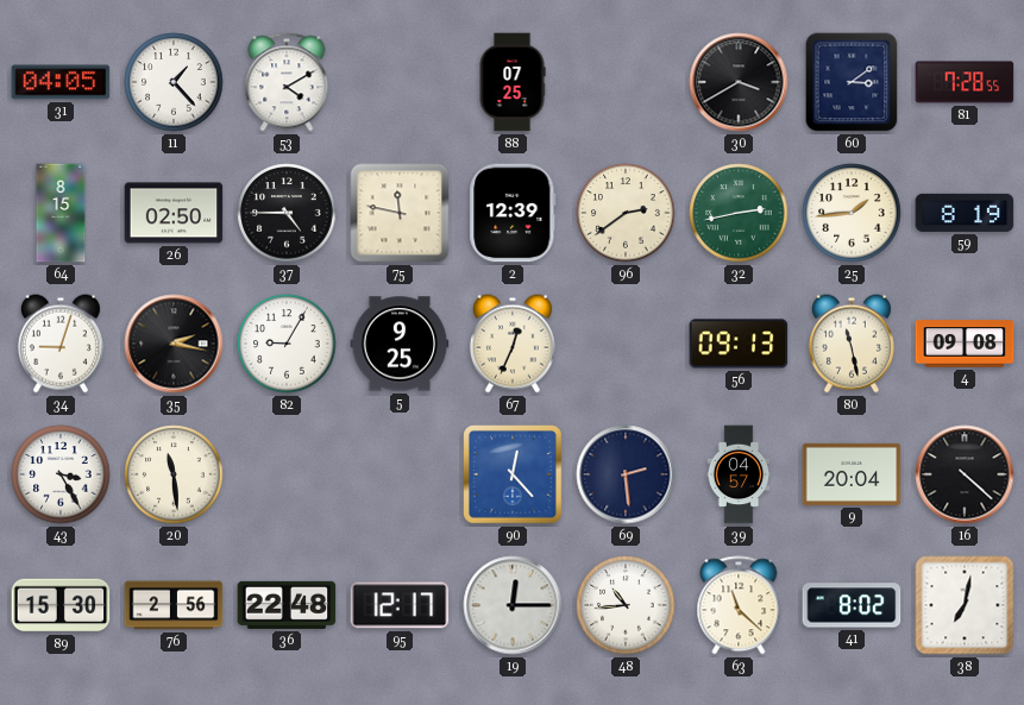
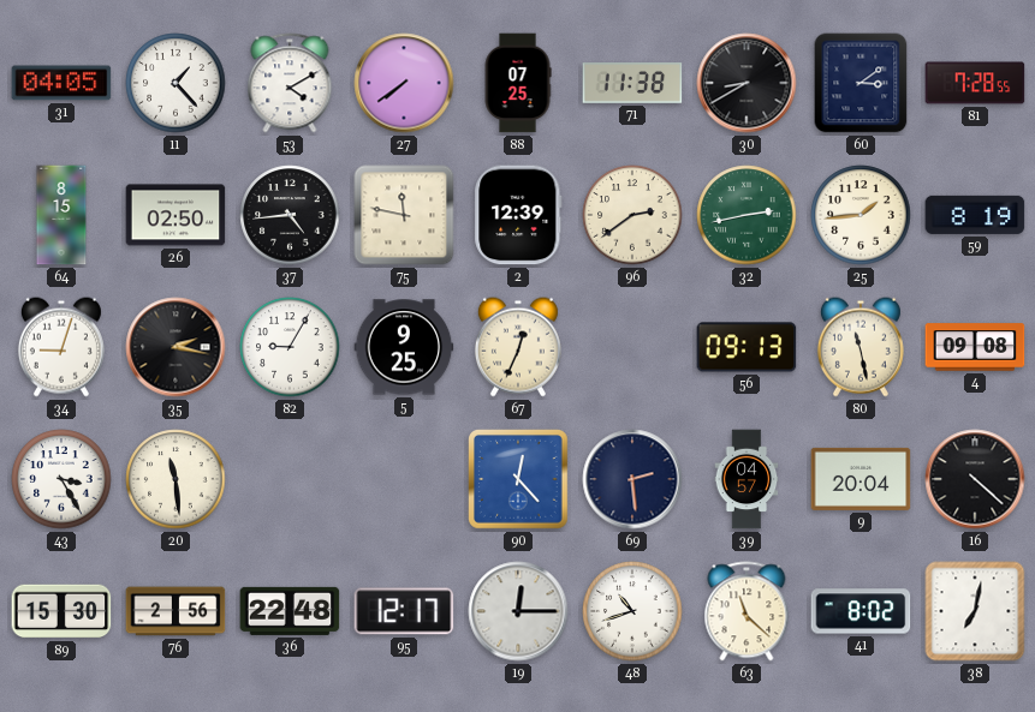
27: none -> 7:39
71: none -> 11:38
30: 3:40 -> 8:40
37: 4:45 -> 4:44
48: 10:44 -> 10:42
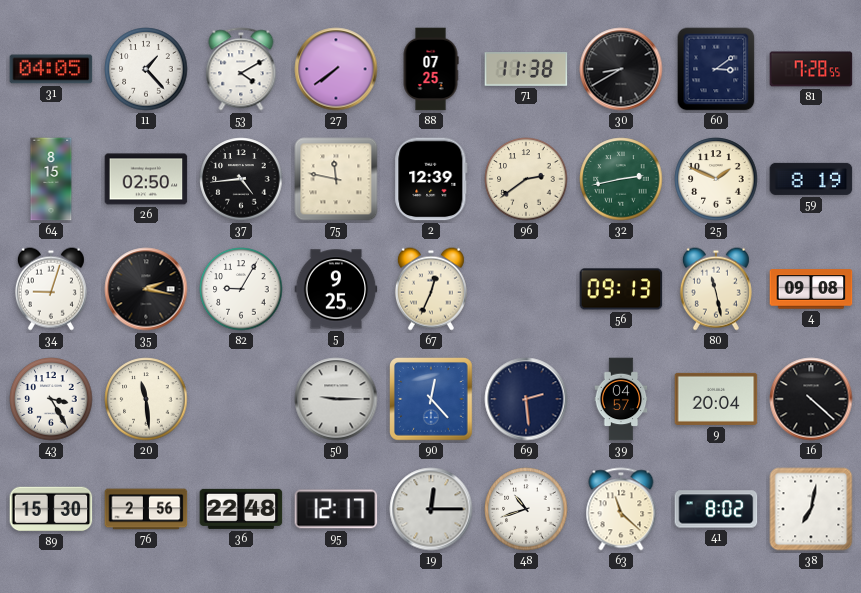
25: 1:44 -> 1:49
50: none -> 9:15
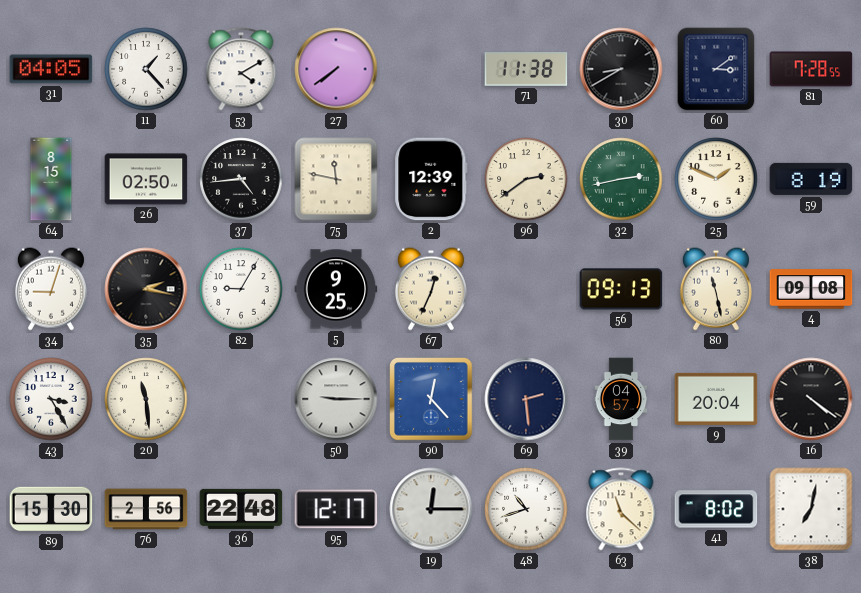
88: 07:25 -> none
16: 4:22 -> 4:21
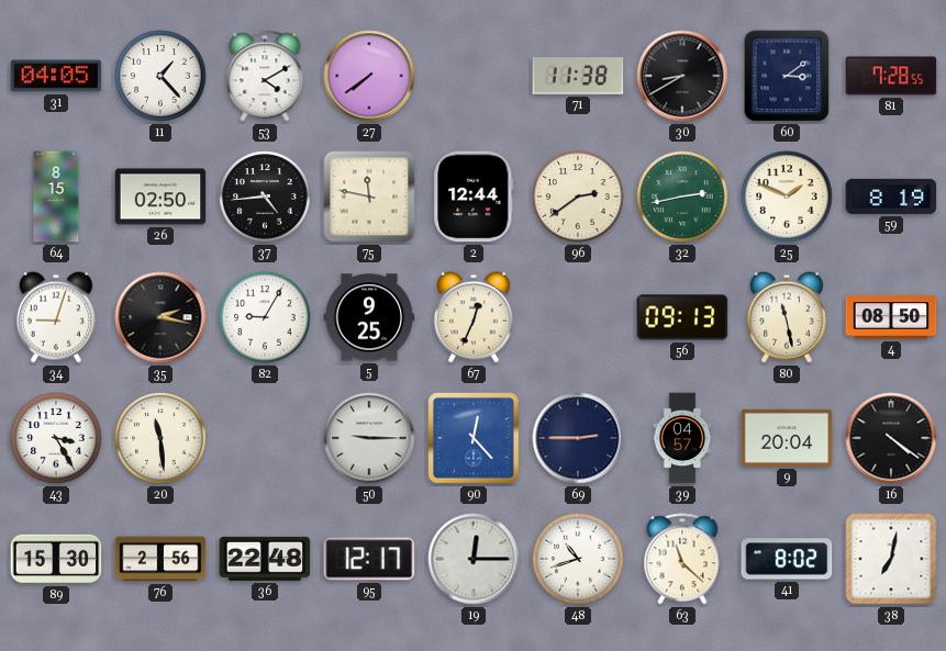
2: 12:39 -> 12:44
4: 09:08 -> 08:50
69: 2:29 -> 2:45
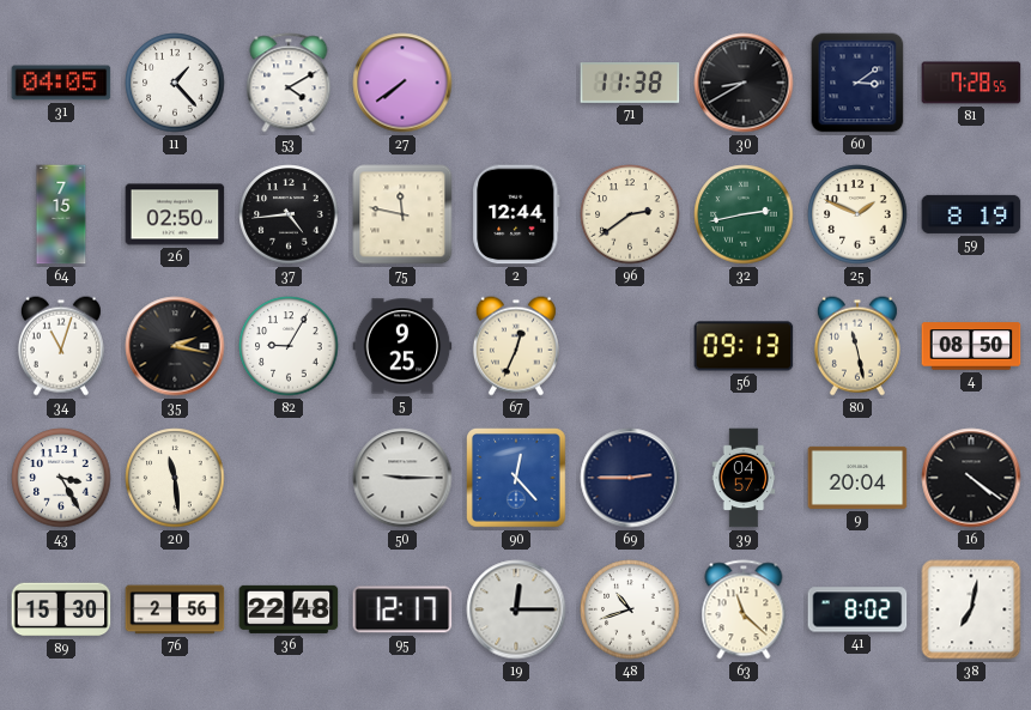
64: 8:15 -> 7:15
34: 9:03 -> 11:03
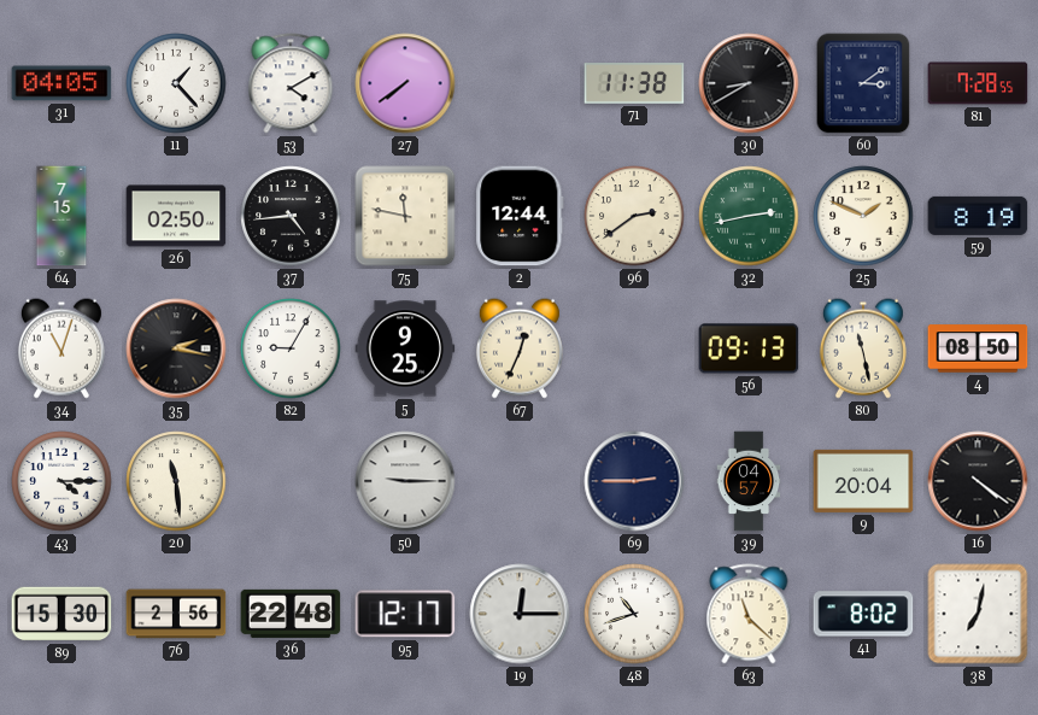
43: 3:25 -> 4:15
90: 12:23 -> none
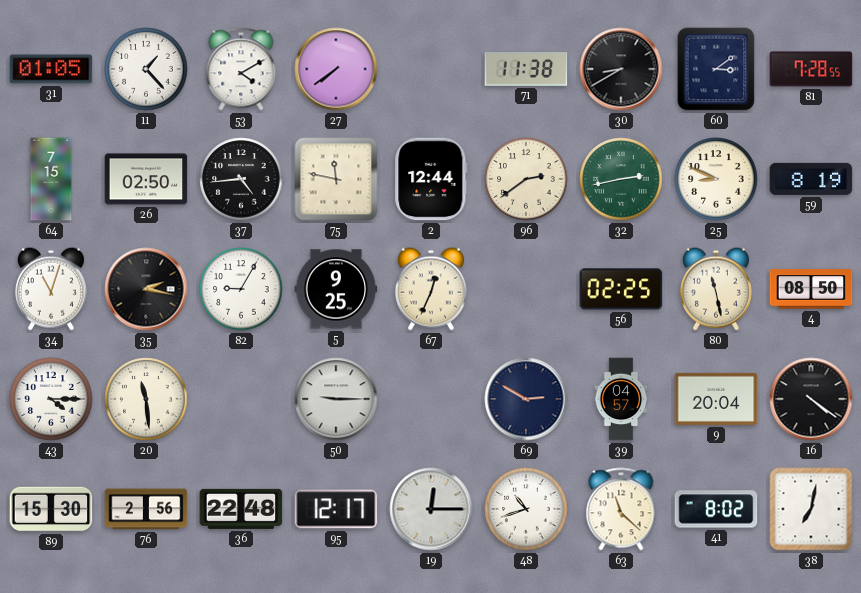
31: 04:05 -> 01:05
25: 1:49 -> 8:49
56: 09:13 -> 02:25
69: 2:45 -> 2:50
